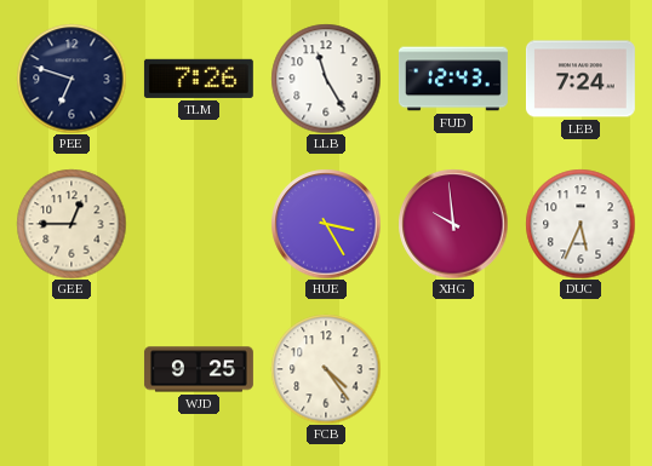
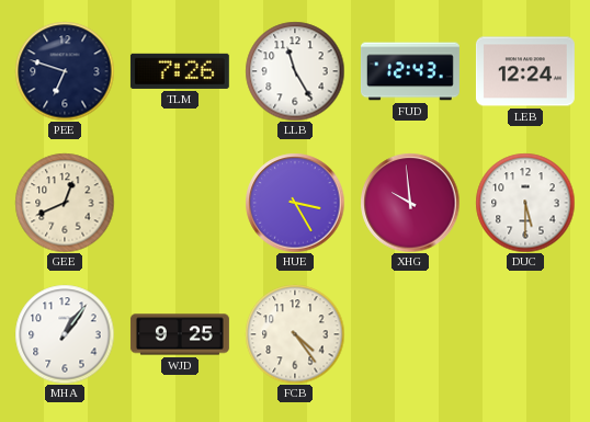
LEB: 7:24 -> 12:24
GEE: 12:45 -> 12:41
DUC: 5:34 -> 5:30
MHA: none -> 1:06
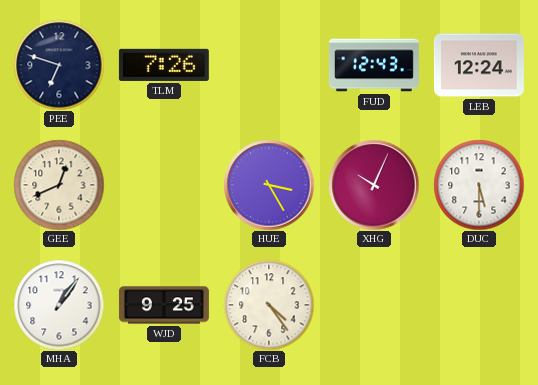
LLB: 11:25 -> none
XHG: 9:59 -> 10:04
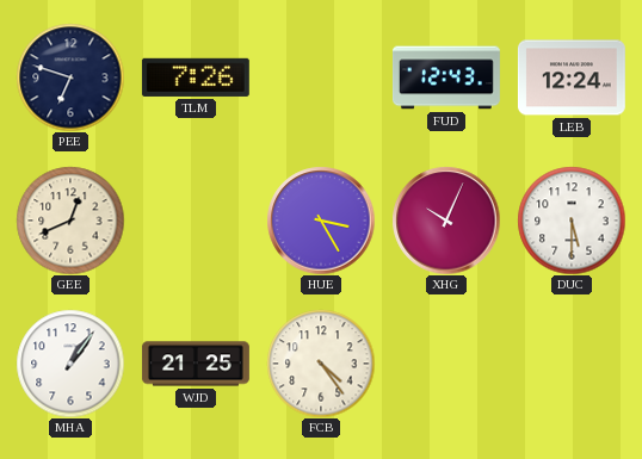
WJD: 9:25 -> 21:25
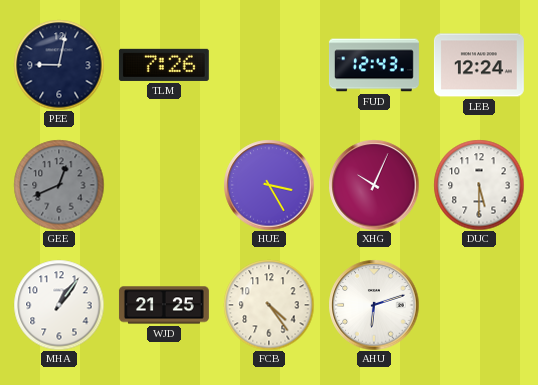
PEE: 6:48 -> 9:02
GEE dial: cream -> grey
AHU: none -> 6:12
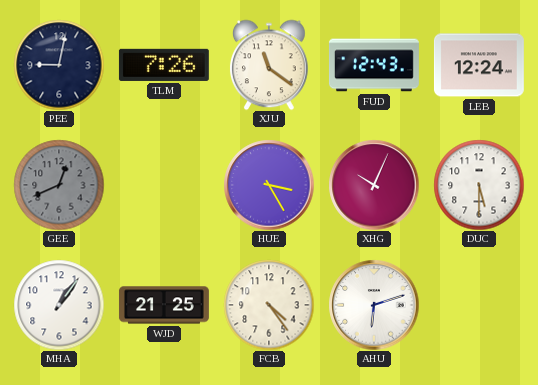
XJU: none -> 11:21
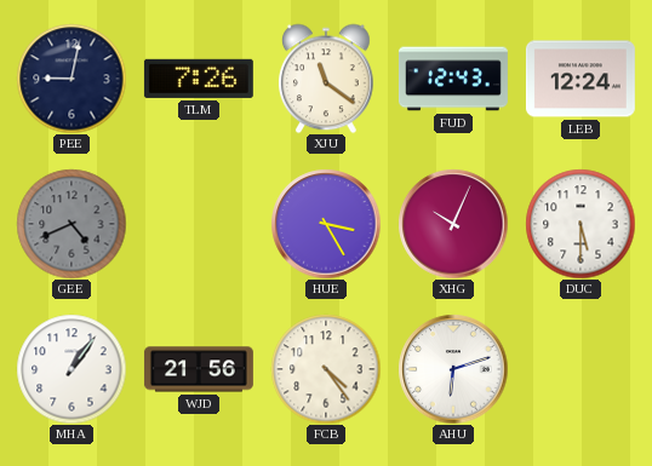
GEE: 12:41 -> 4:41
WJD: 21:25 -> 21:56
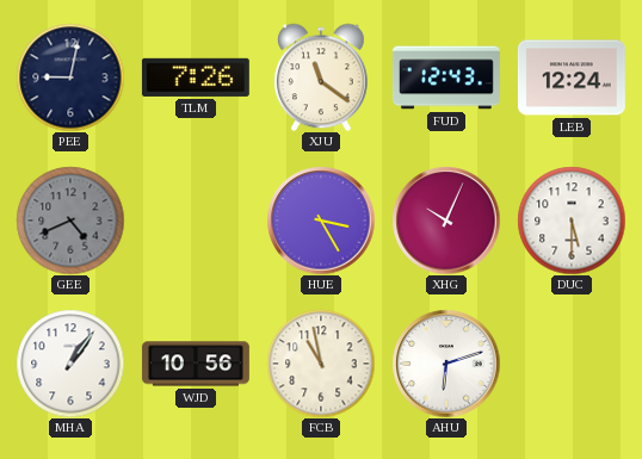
WJD: 21:56 -> 10:56
FCB: 4:24 -> 10:58
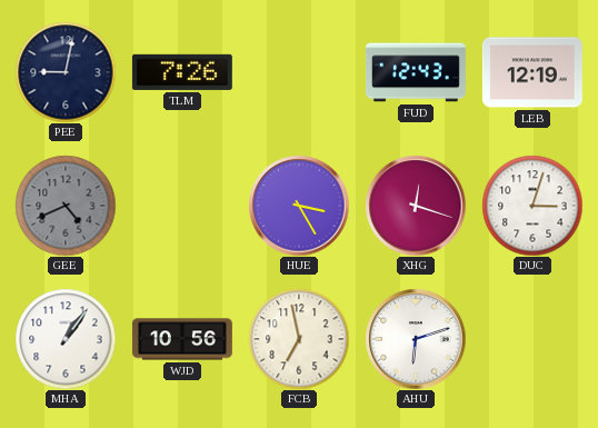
XJU: 11:21 -> none
LEB: 12:24 -> 12:19
XHG: 10:04 -> 12:18
DUC: 5:30 -> 3:03
FCB: 10:58 -> 6:58
